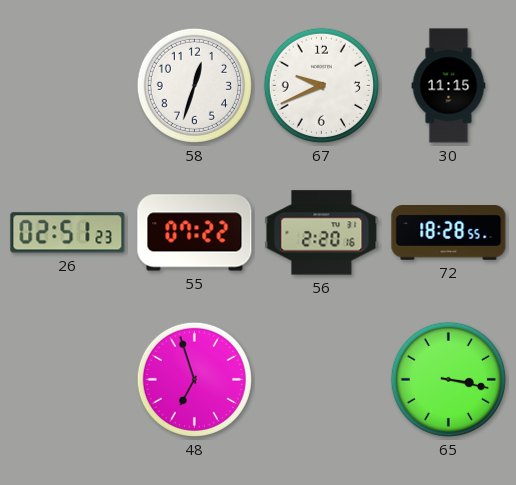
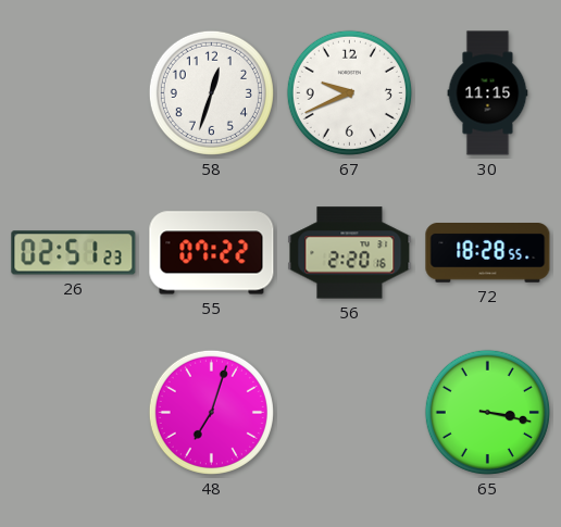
48: 6:57 -> 7:03
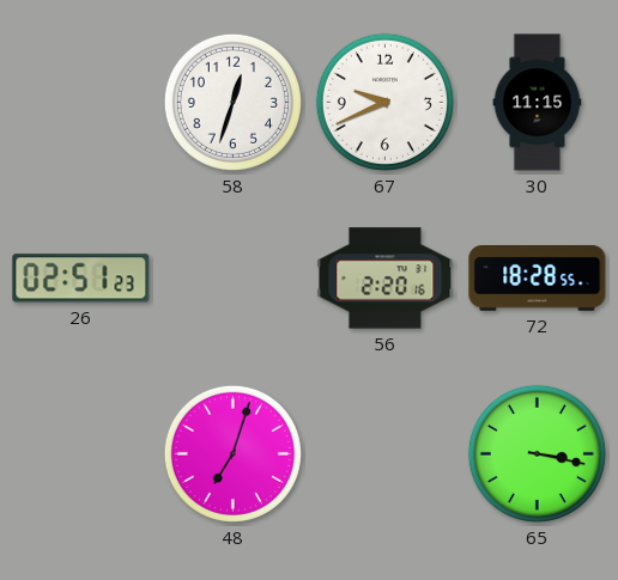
55: 07:22 -> none
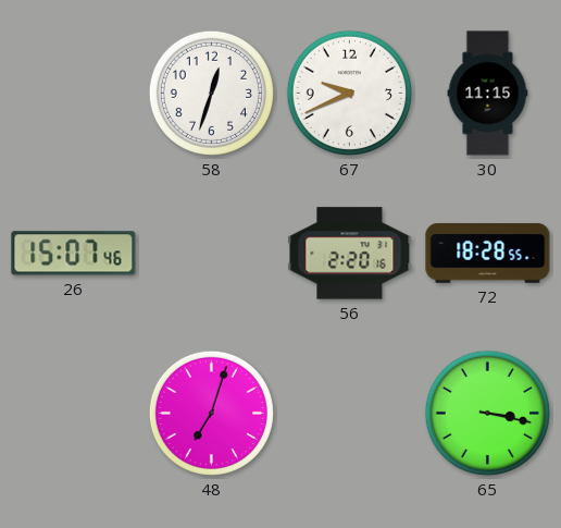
26: 02:51 -> 15:07
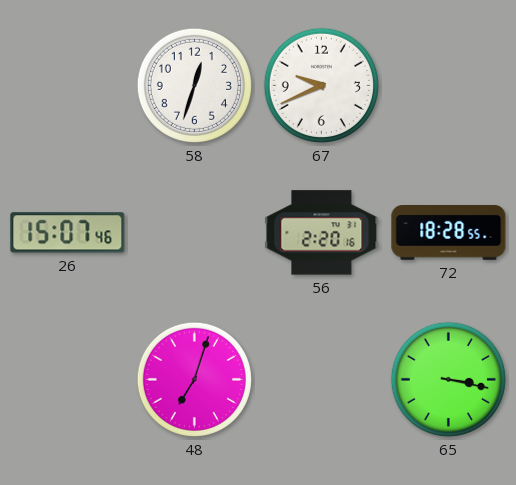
30: 11:15 -> none
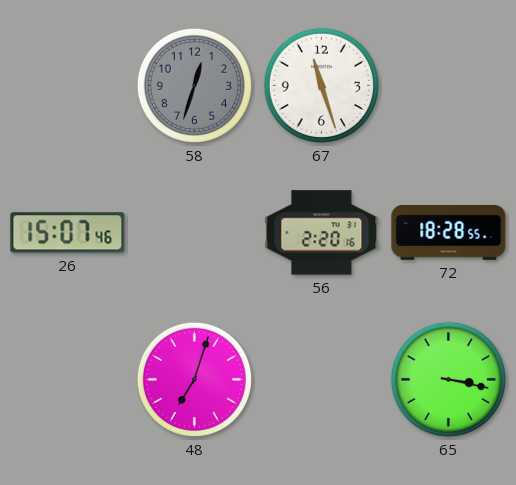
58 dial: white -> grey
67: 9:41 -> 11:27
